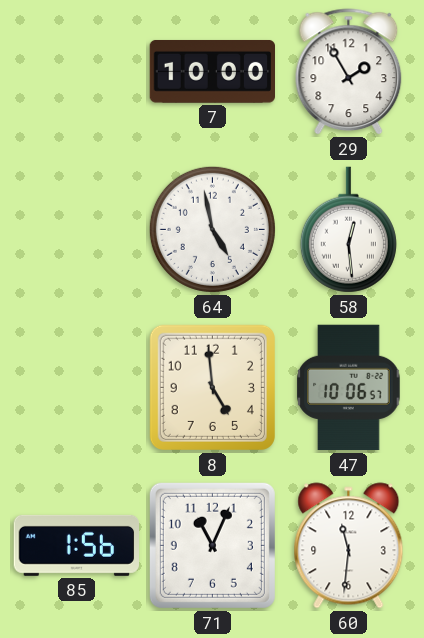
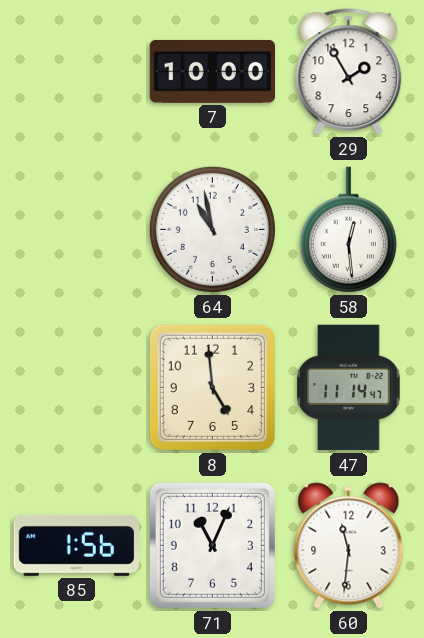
64: 4:58 -> 10:58
47: 10:06 -> 11:14
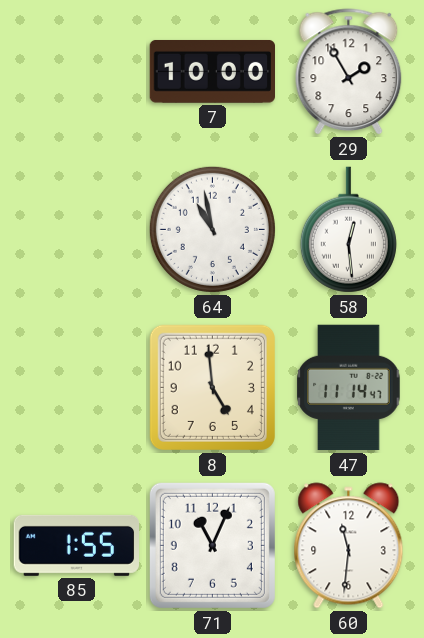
85: 1:56 -> 1:55
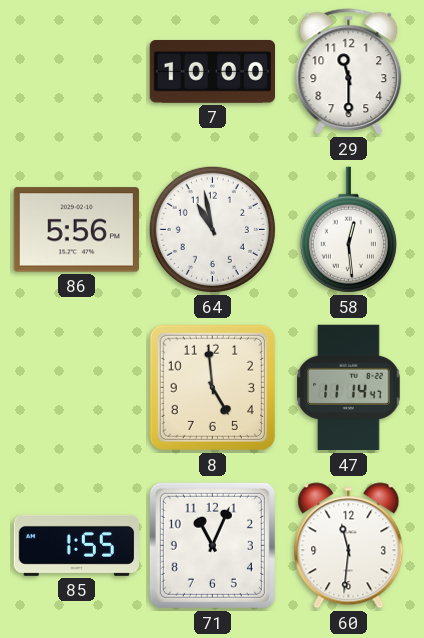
29: 1:55 -> 11:30
86: none -> 5:56
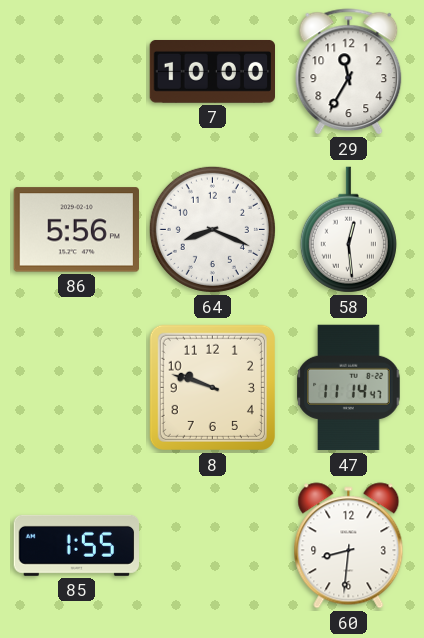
29: 11:30 -> 11:35
64: 10:58 -> 8:19
8: 4:59 -> 9:48
71: 11:04 -> none
60: 11:31 -> 8:31
